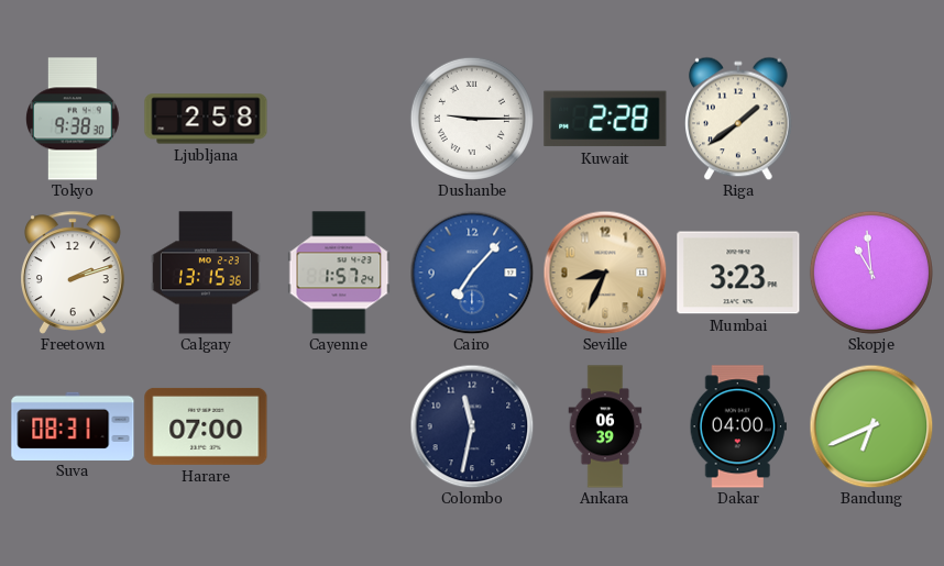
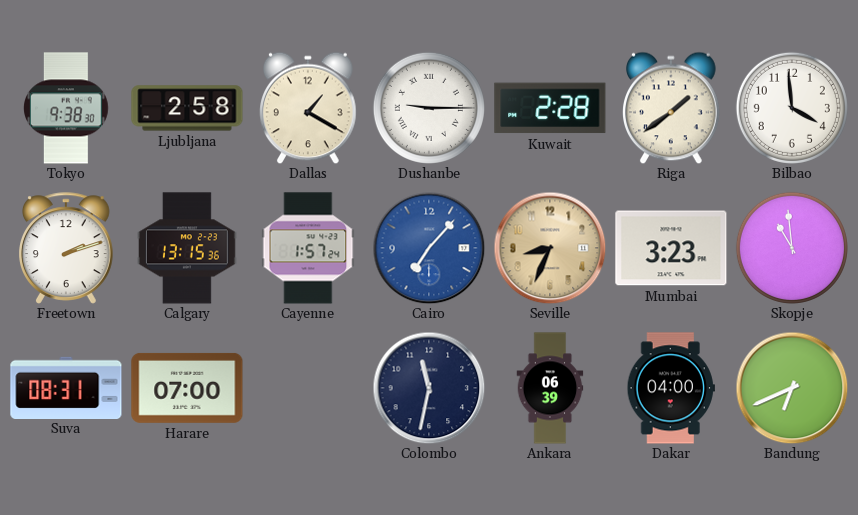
Dallas: none -> 1:20
Bilbao: none -> 3:59
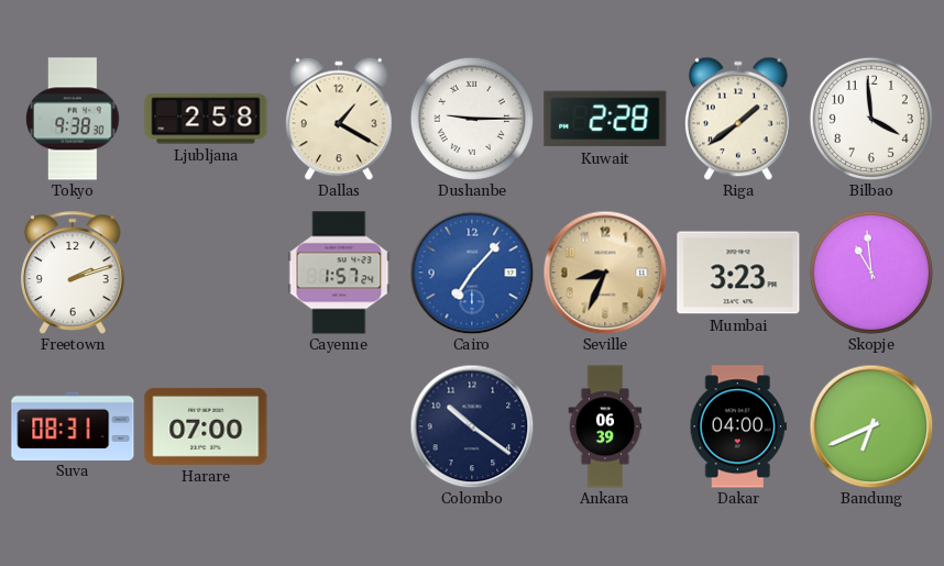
Calgary: 13:15 -> none
Colombo: 11:32 -> 10:21
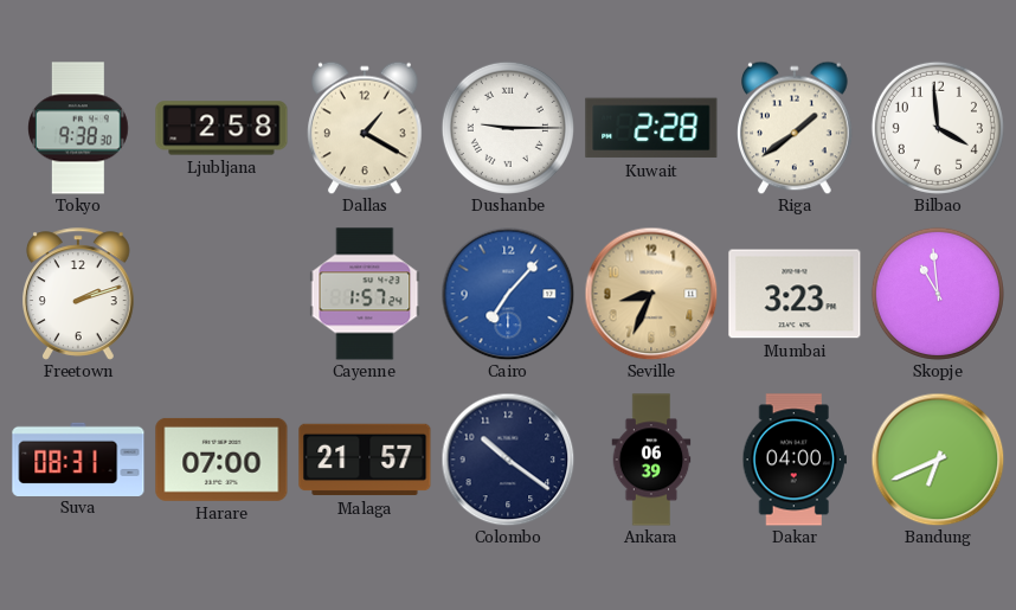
Malaga: none -> 21:57
